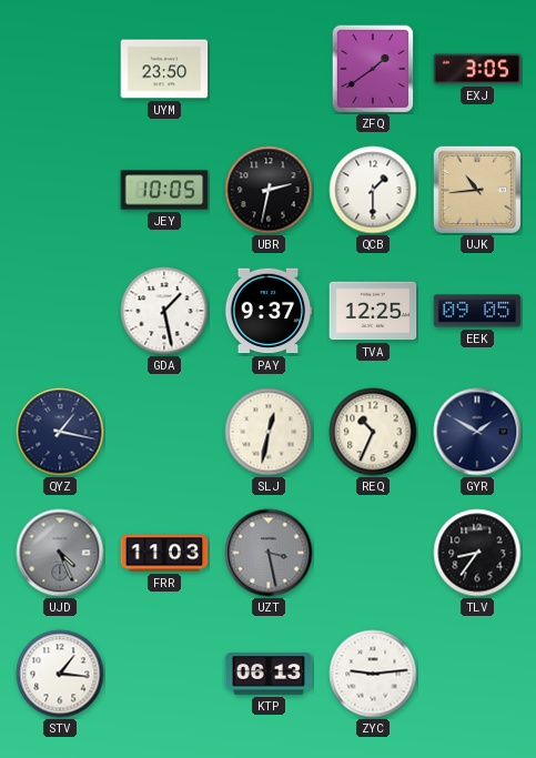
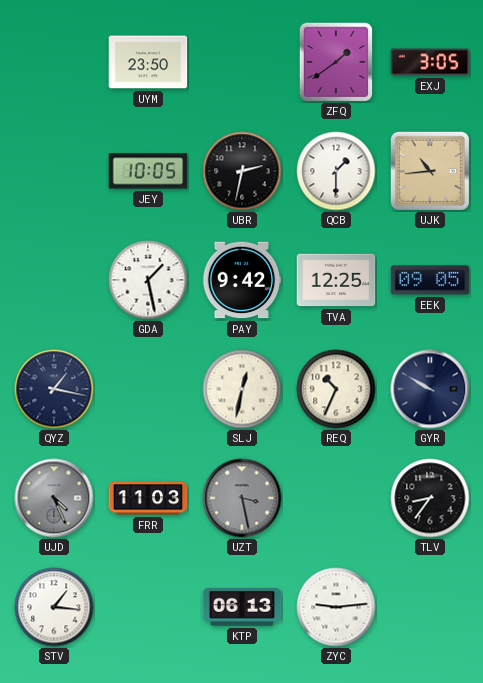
PAY: 9:37 -> 9:42
GYR: 1:50 -> 9:50
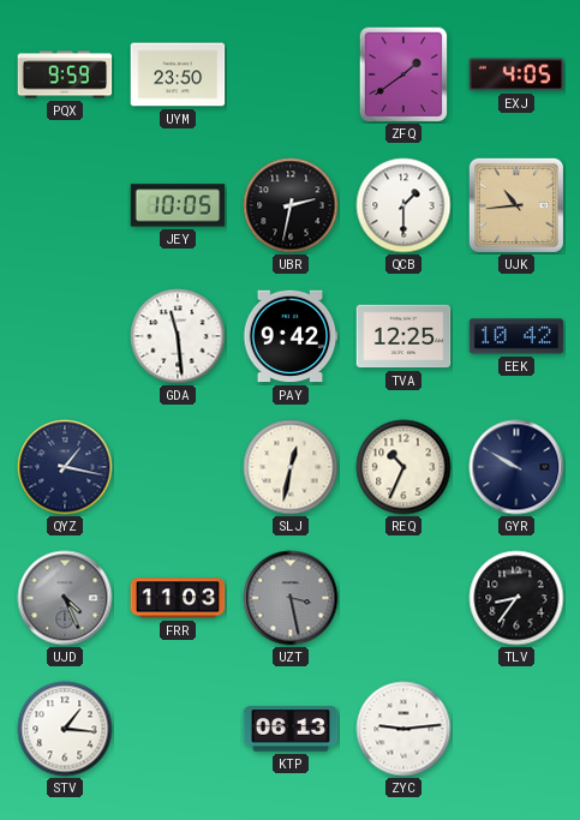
PQX: none -> 9:59
EXJ: 3:05 -> 4:05
GDA: 1:28 -> 11:29
EEK: 09:05 -> 10:42
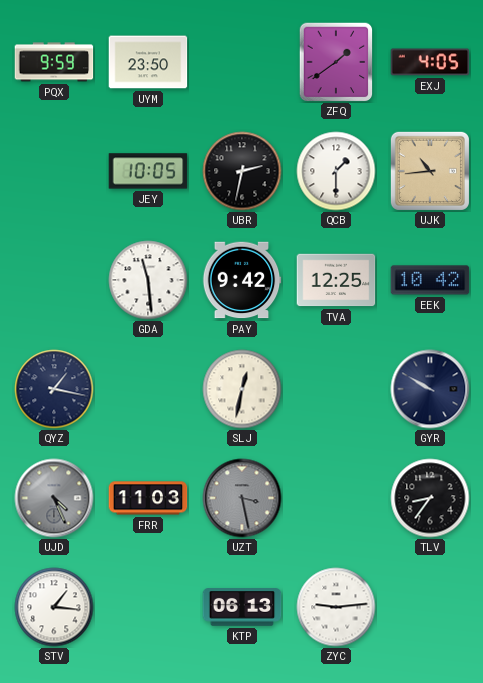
REQ: 10:34 -> none
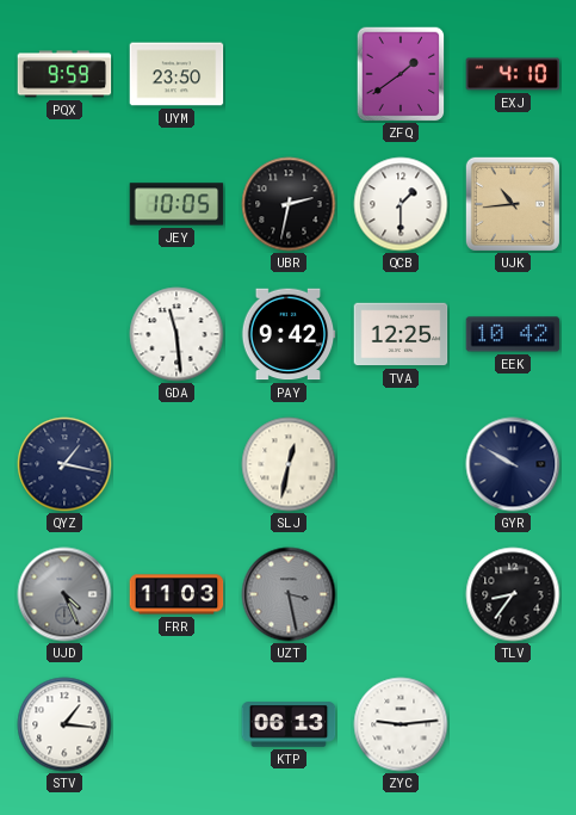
EXJ: 4:05 -> 4:10
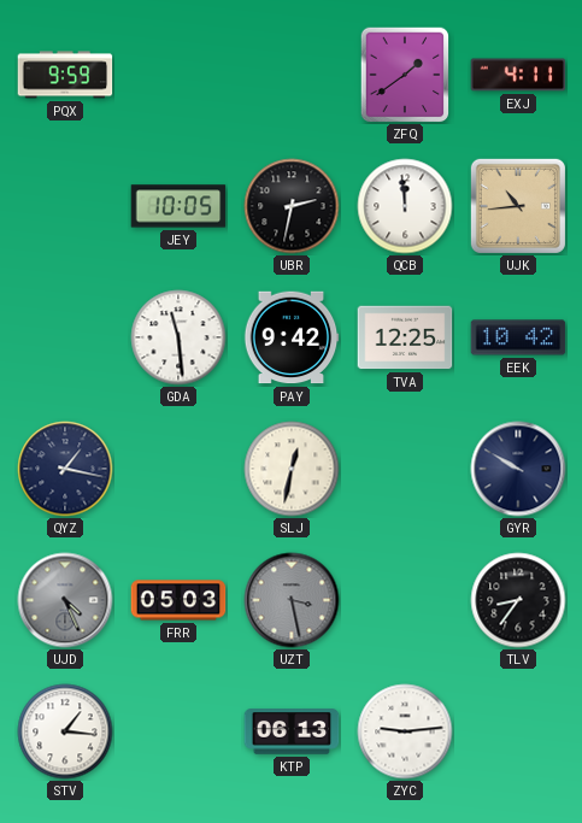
UYM: 23:50 -> none
EXJ: 4:10 -> 4:11
QCB: 1:30 -> 11:59
FRR: 11:03 -> 05:03
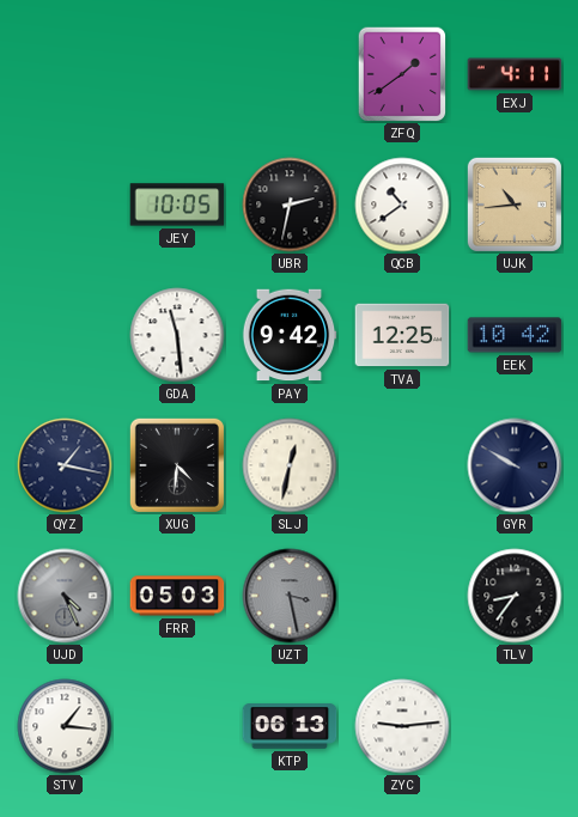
PQX: 9:59 -> none
QCB: 11:59 -> 10:39
XUG: none -> 4:31
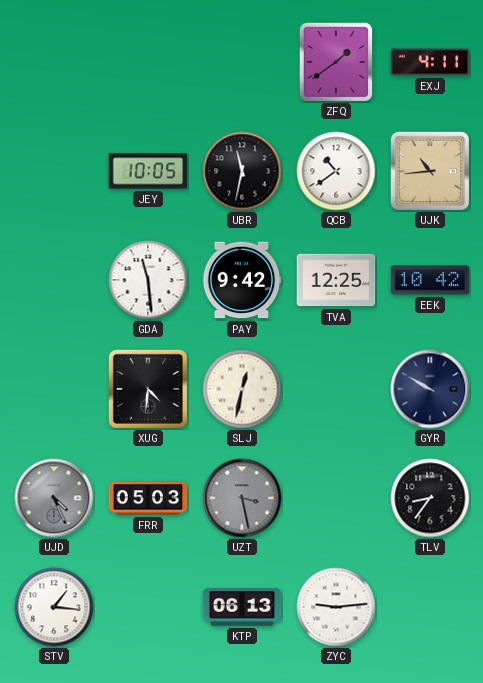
UBR: 2:32 -> 11:32
QYZ: 1:17 -> none
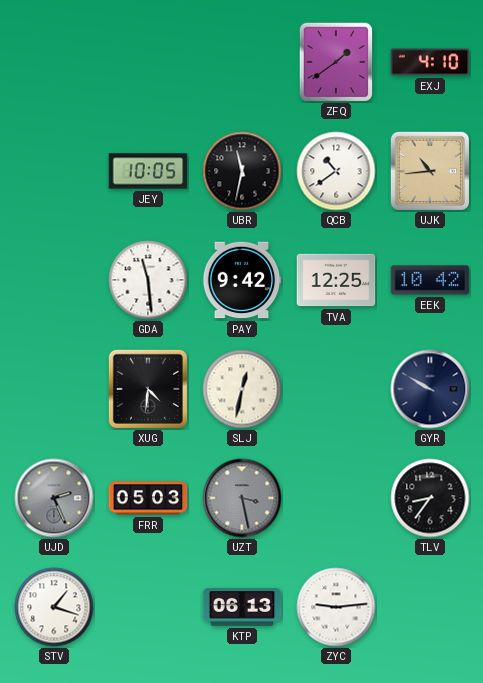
EXJ: 4:11 -> 4:10
UJD: 4:26 -> 2:26
STV: 1:16 -> 1:18
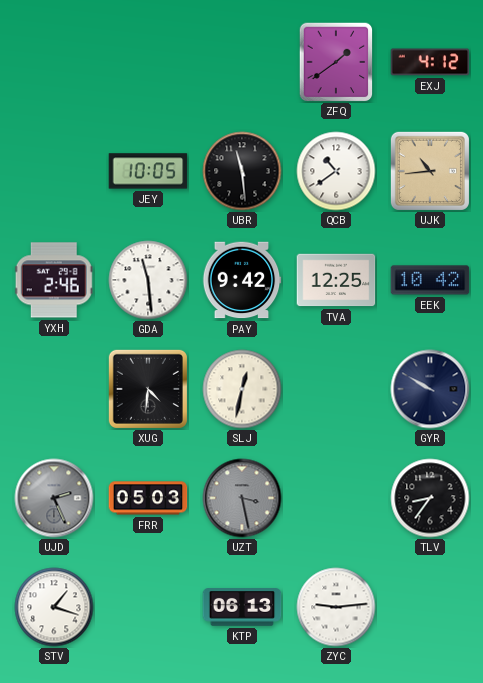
EXJ: 4:10 -> 4:12
UBR: 11:32 -> 11:29
YXH: none -> 2:46
